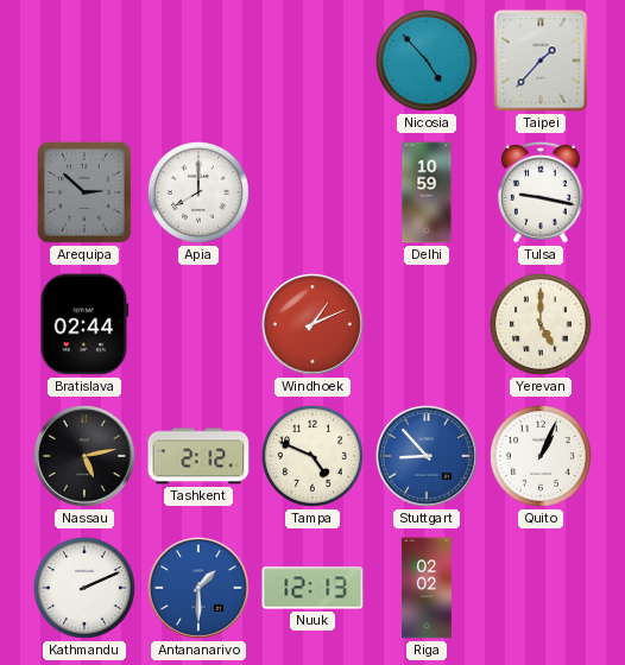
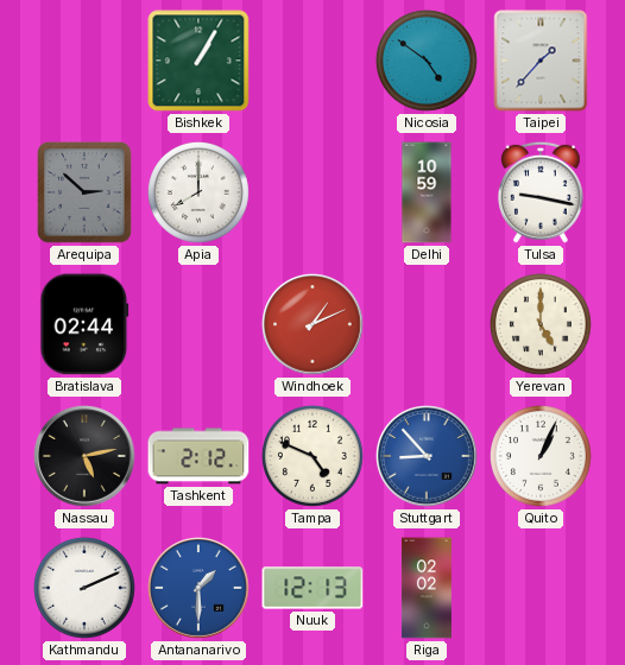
Bishkek: none -> 1:05
Nicosia: 4:53 -> 4:51
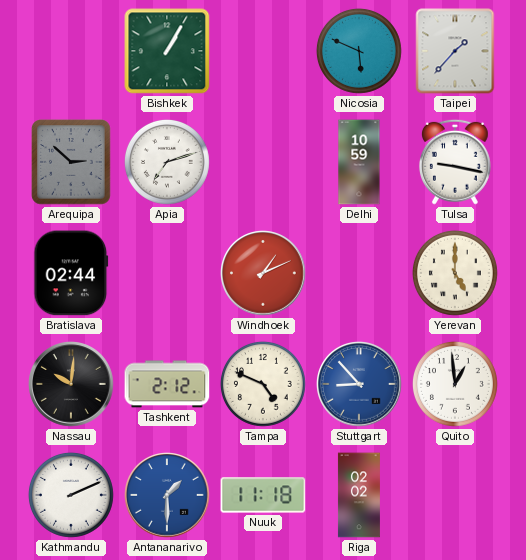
Nicosia: 4:51 -> 5:49
Apia: 8:00 -> 7:12
Nassau: 5:13 -> 10:01
Quito: 1:04 -> 12:59
Nuuk: 12:13 -> 11:18
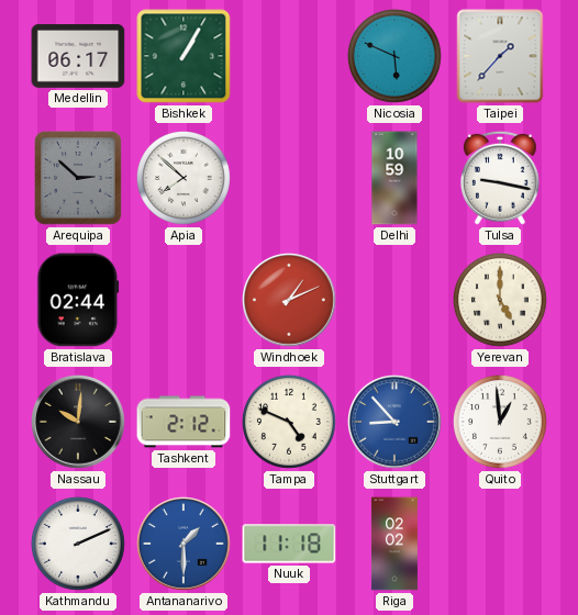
Medellin: none -> 06:17
Apia: 7:12 -> 7:52
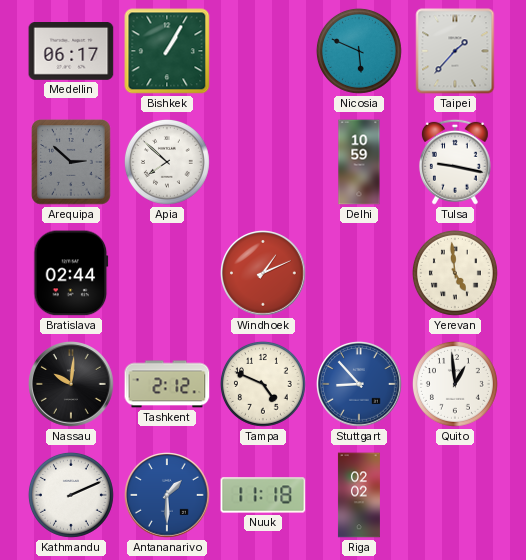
Yerevan: 5:00 -> 4:59
